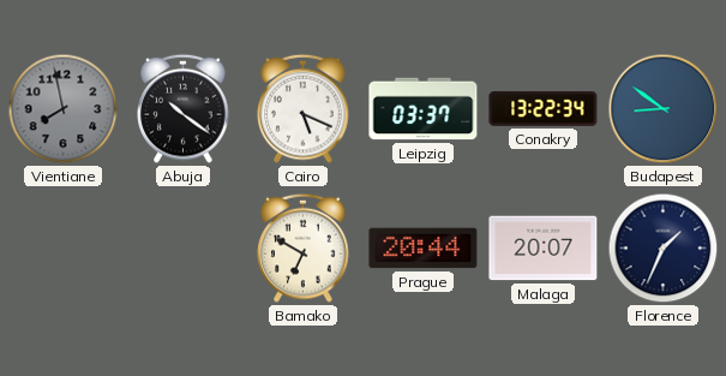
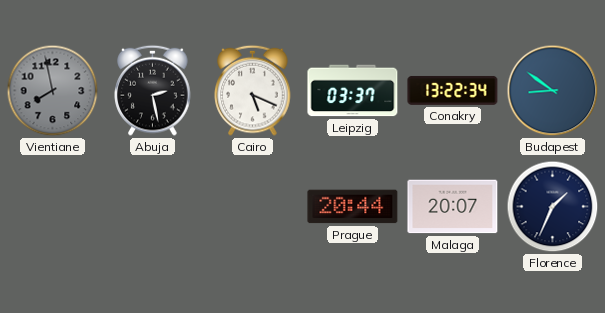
Abuja: 10:21 -> 2:28
Bamako: 6:50 -> none
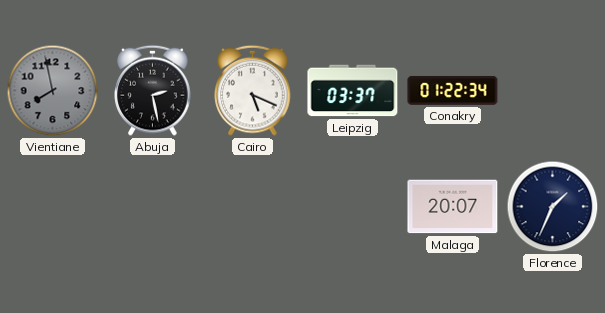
Conakry: 13:22 -> 01:22
Budapest: 8:51 -> none
Prague: 20:44 -> none
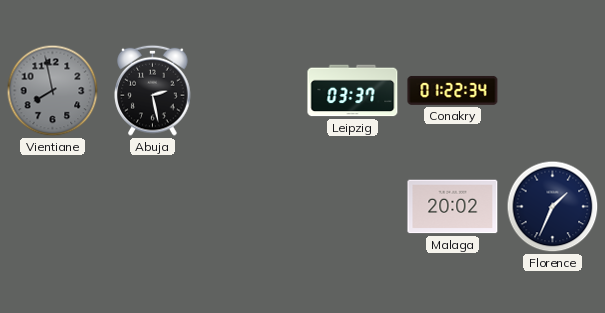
Cairo: 5:19 -> none
Malaga: 20:07 -> 20:02
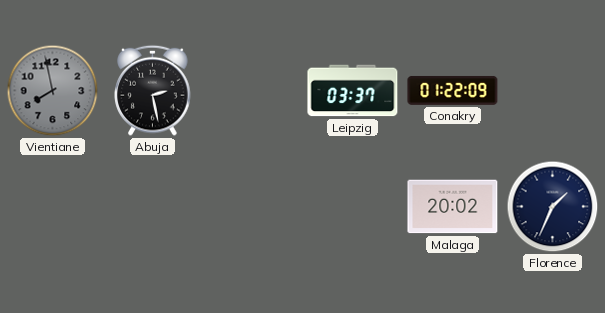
Conakry: 01:22:34 -> 01:22:09
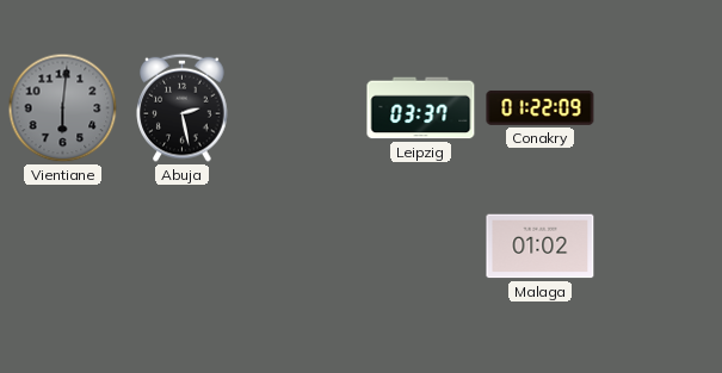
Vientiane: 7:58 -> 6:01
Malaga: 20:02 -> 01:02
Florence: 1:34 -> none
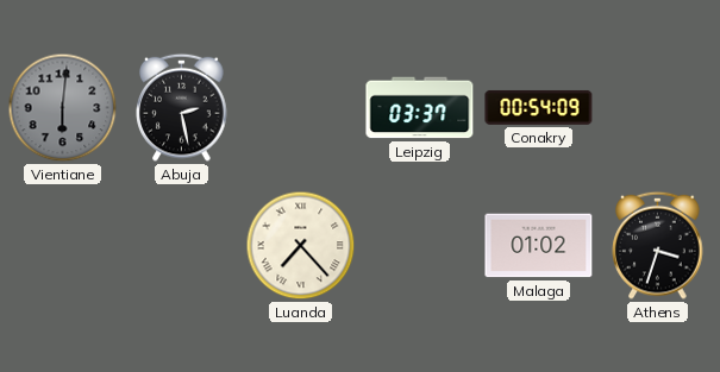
Conakry: 01:22 -> 00:54
Luanda: none -> 7:23
Athens: none -> 3:33
